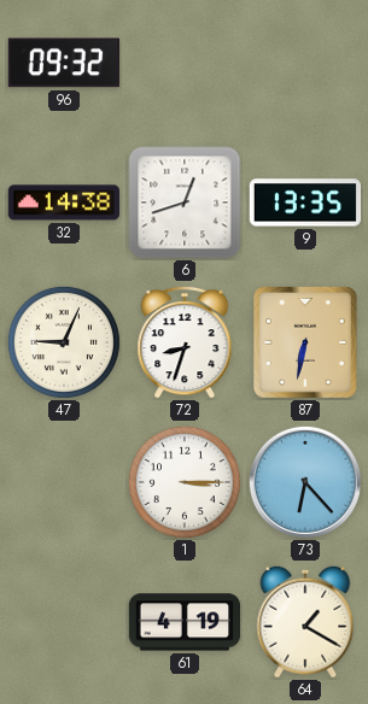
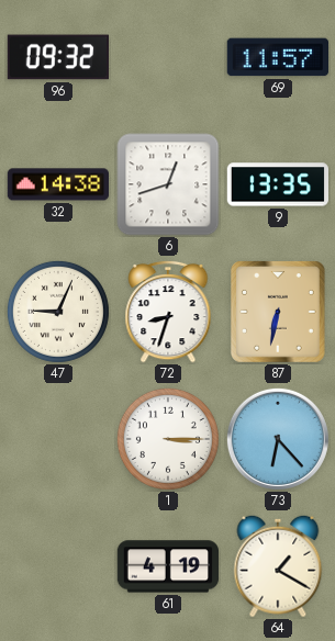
69: none -> 11:57
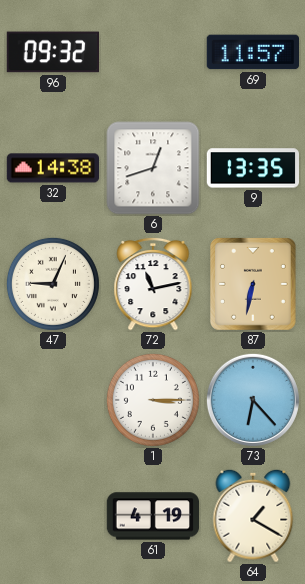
72: 8:33 -> 11:13
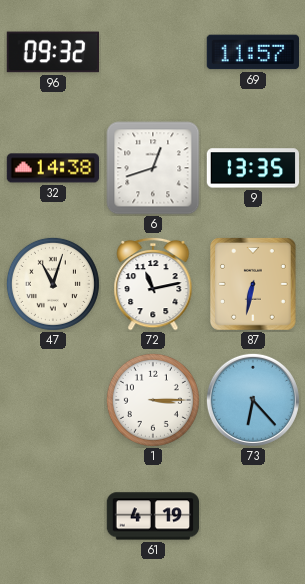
47: 9:04 -> 11:03
64: 1:20 -> none
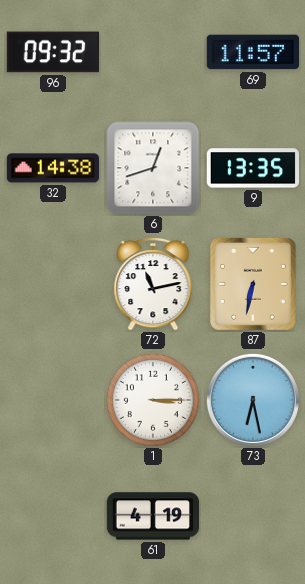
47: 11:03 -> none
73: 6:23 -> 6:28
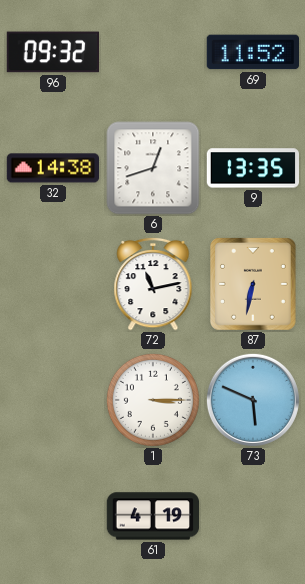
69: 11:57 -> 11:52
73: 6:28 -> 5:49
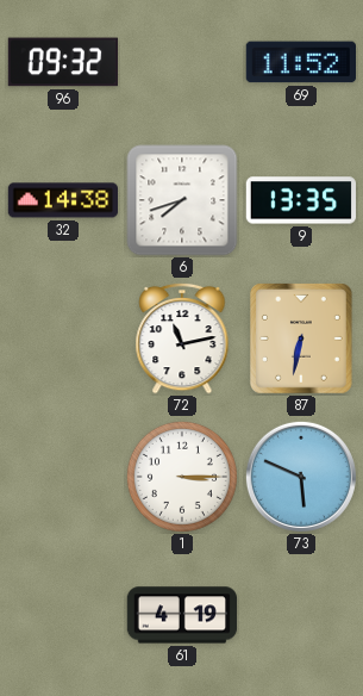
6: 12:42 -> 7:42
